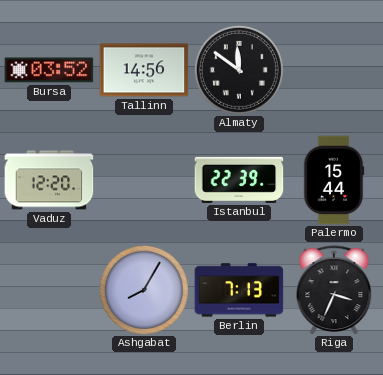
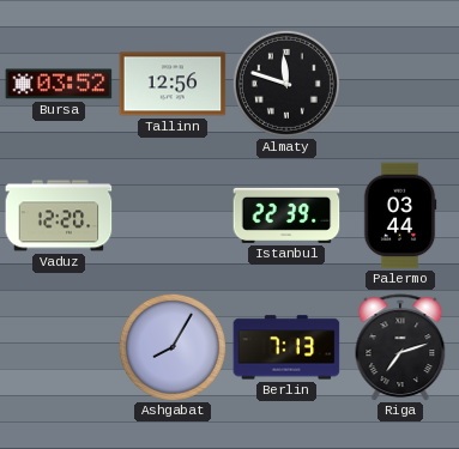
Tallinn: 14:56 -> 12:56
Almaty: 11:51 -> 11:48
Palermo: 15:44 -> 03:44
Riga: 3:34 -> 7:12
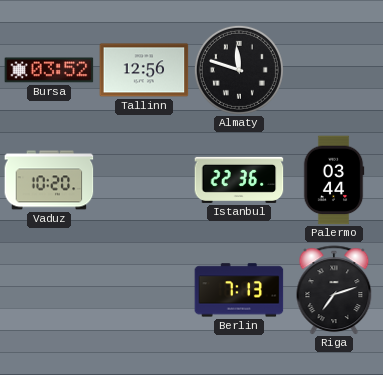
Vaduz: 12:20 -> 10:20
Istanbul: 22:39 -> 22:36
Ashgabat: 8:05 -> none
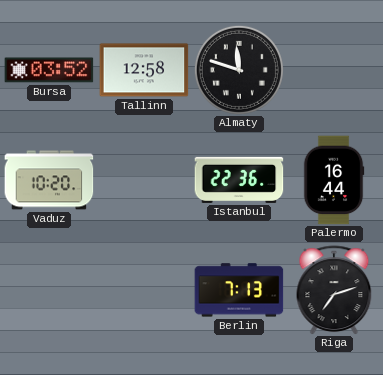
Tallinn: 12:56 -> 12:58
Palermo: 03:44 -> 16:44
